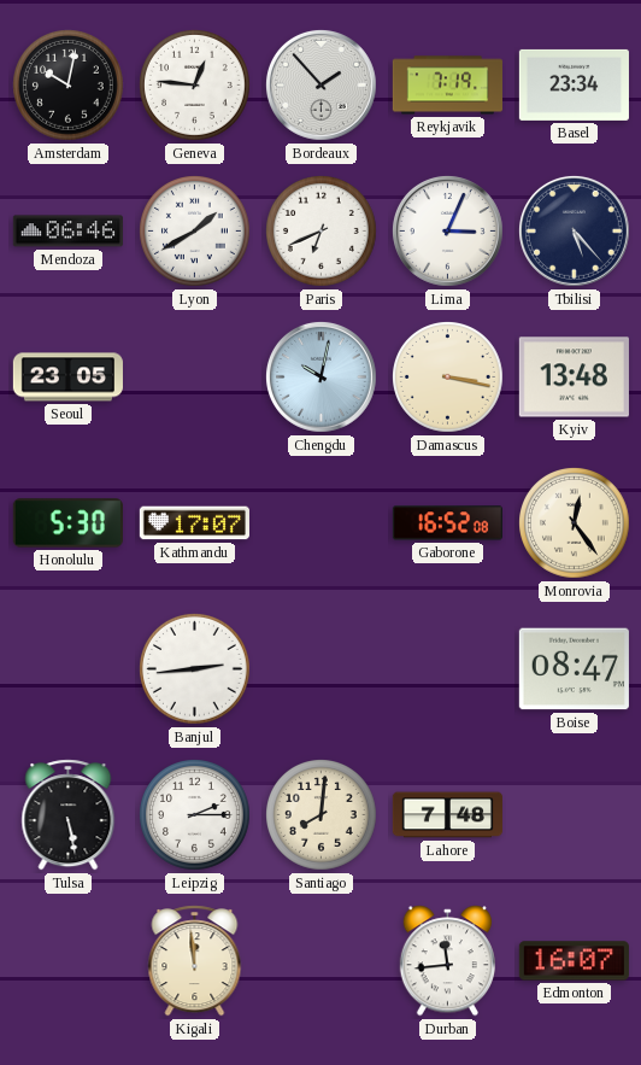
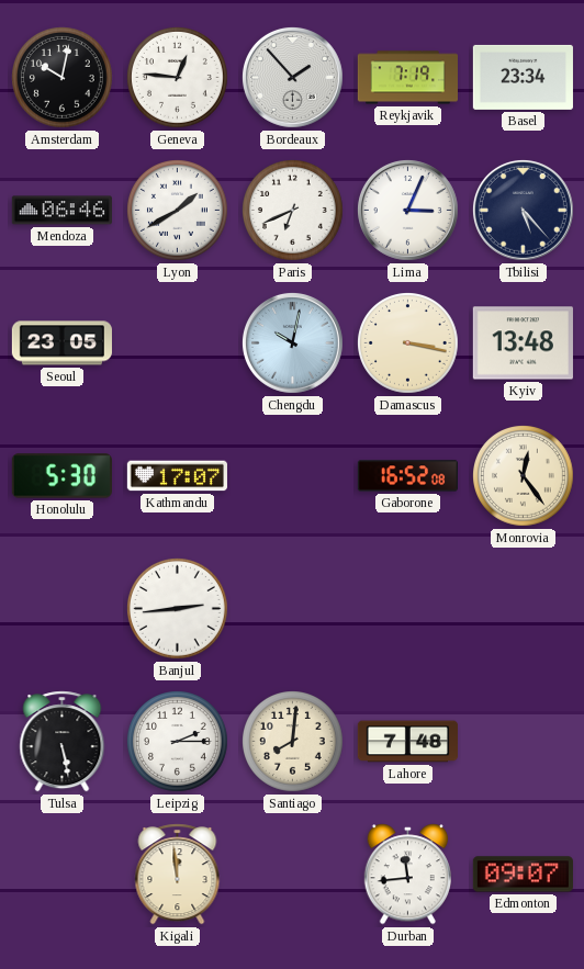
Boise: 08:47 -> none
Edmonton: 16:07 -> 09:07
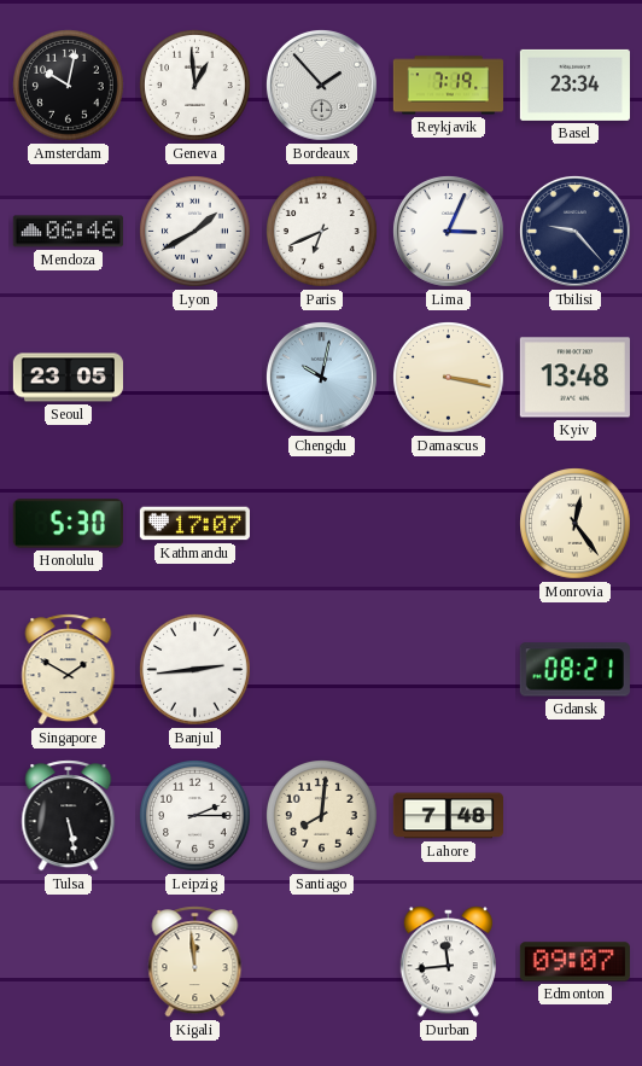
Geneva: 12:46 -> 12:59
Tbilisi: 5:23 -> 9:23
Gaborone: 16:52 -> none
Singapore: none -> 1:50
Gdansk: none -> 08:21
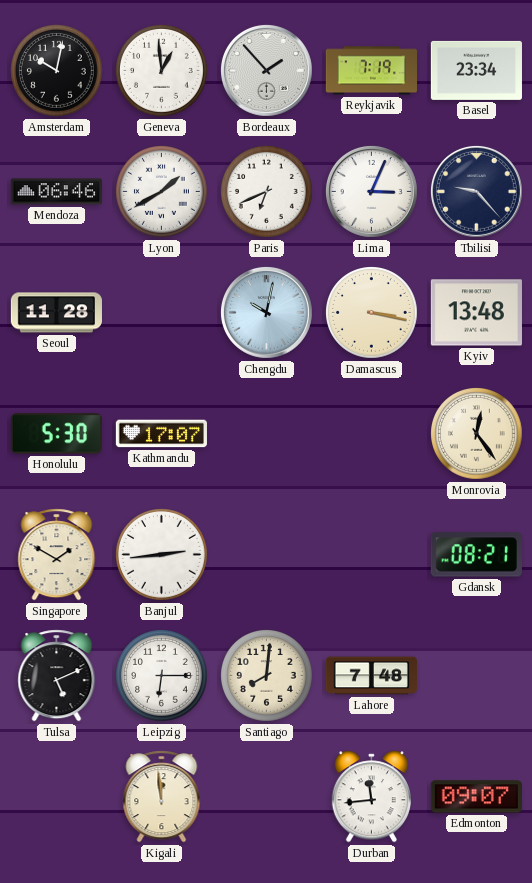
Seoul: 23:05 -> 11:28
Tulsa: 5:28 -> 5:11
Leipzig: 2:15 -> 6:15
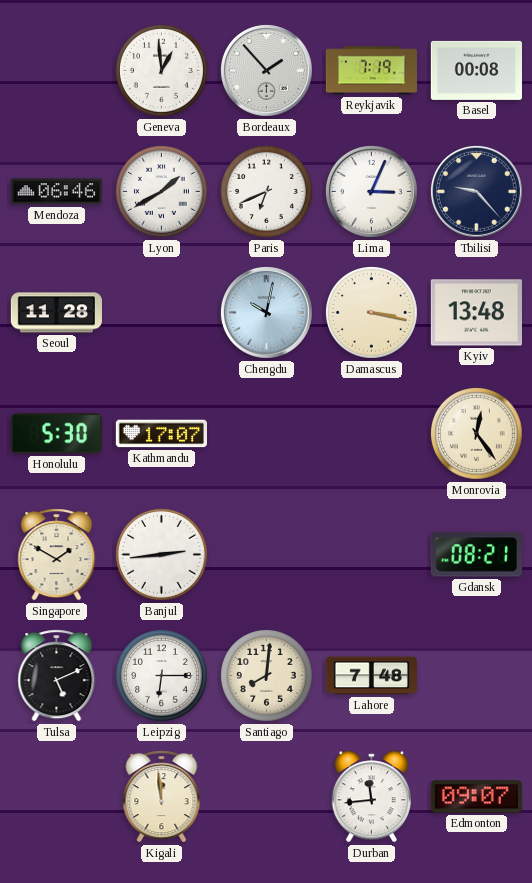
Amsterdam: 10:02 -> none
Basel: 23:34 -> 00:08
